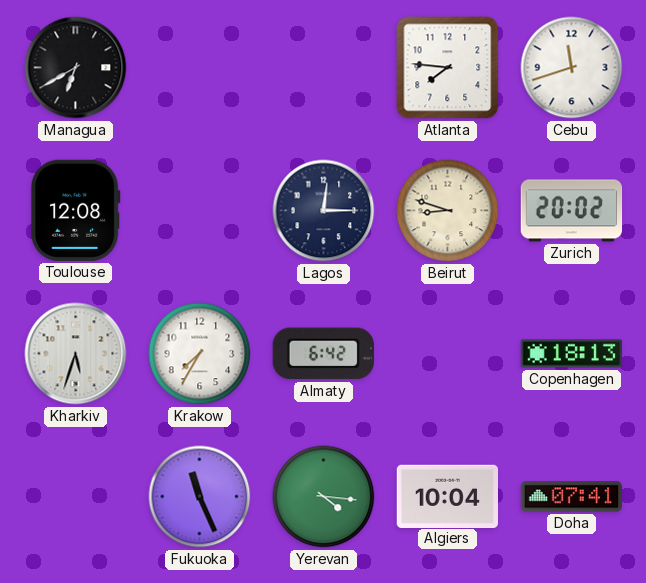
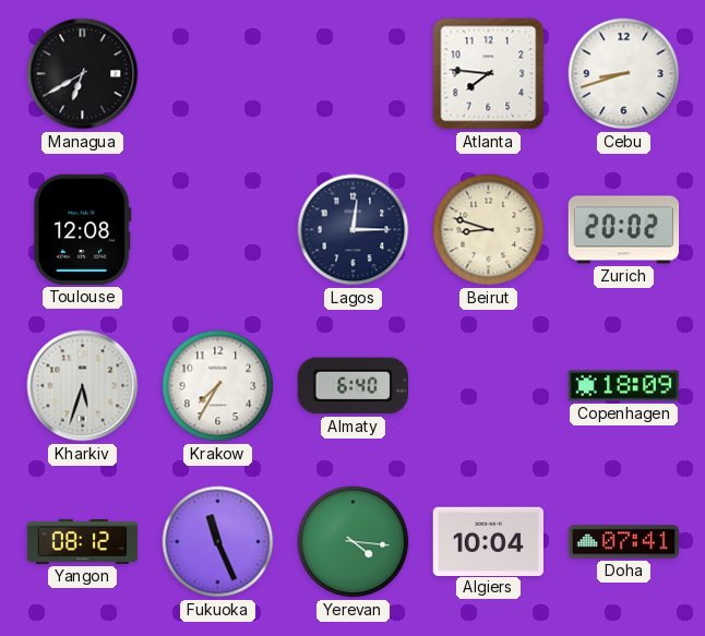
Cebu: 11:42 -> 8:42
Almaty: 6:42 -> 6:40
Copenhagen: 18:13 -> 18:09
Yangon: none -> 08:12
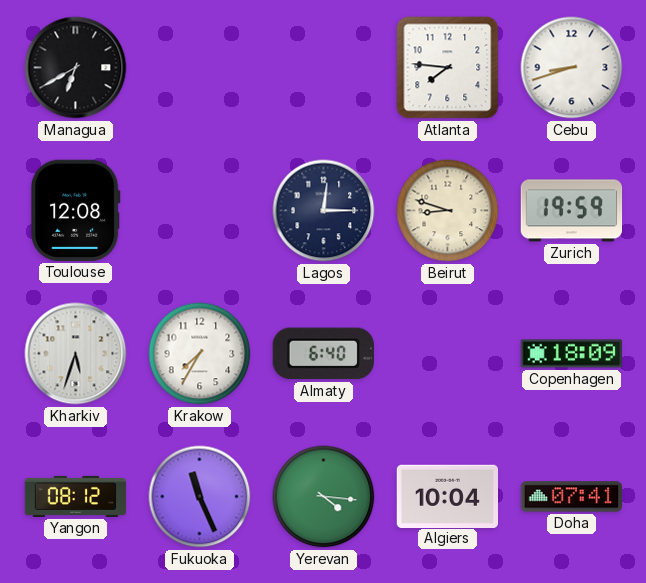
Zurich: 20:02 -> 19:59
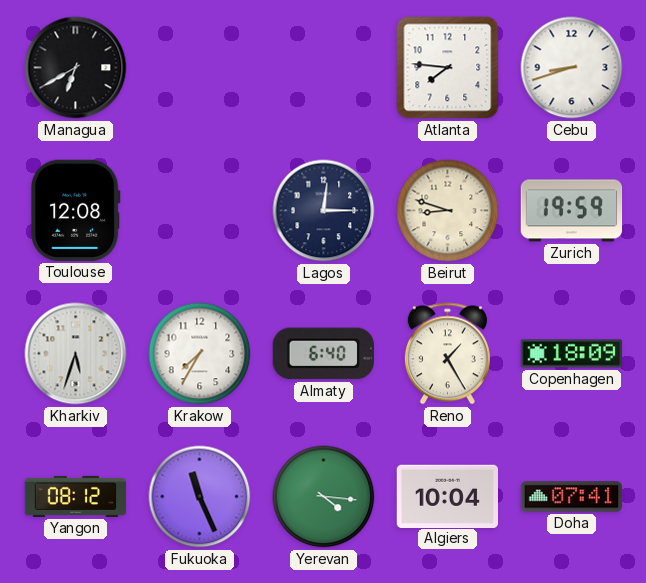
Reno: none -> 1:25
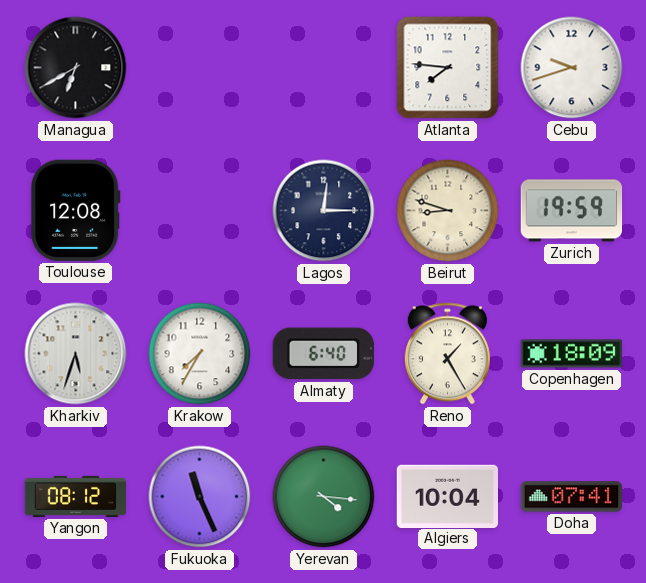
Cebu: 8:42 -> 9:42
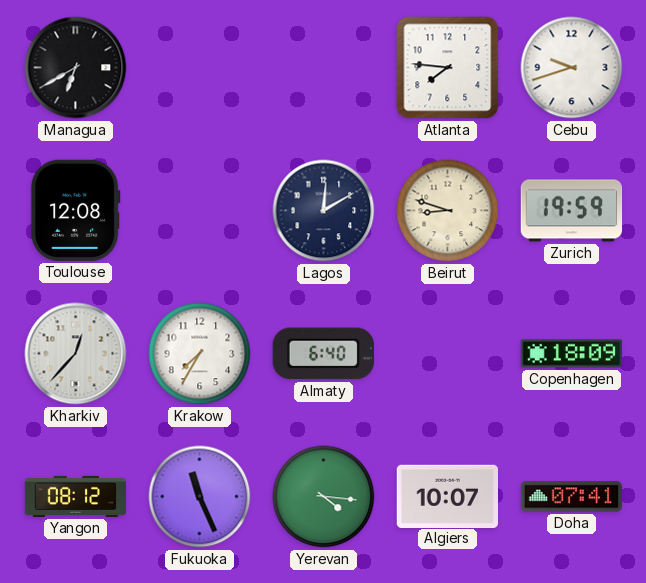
Lagos: 12:15 -> 12:10
Kharkiv: 5:33 -> 12:37
Reno: 1:25 -> none
Algiers: 10:04 -> 10:07
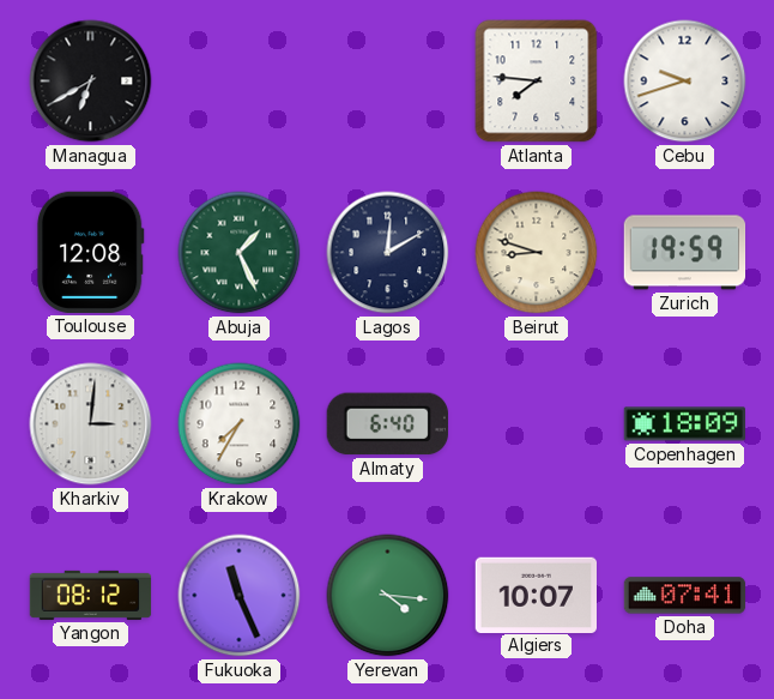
Abuja: none -> 1:26
Kharkiv: 12:37 -> 3:01
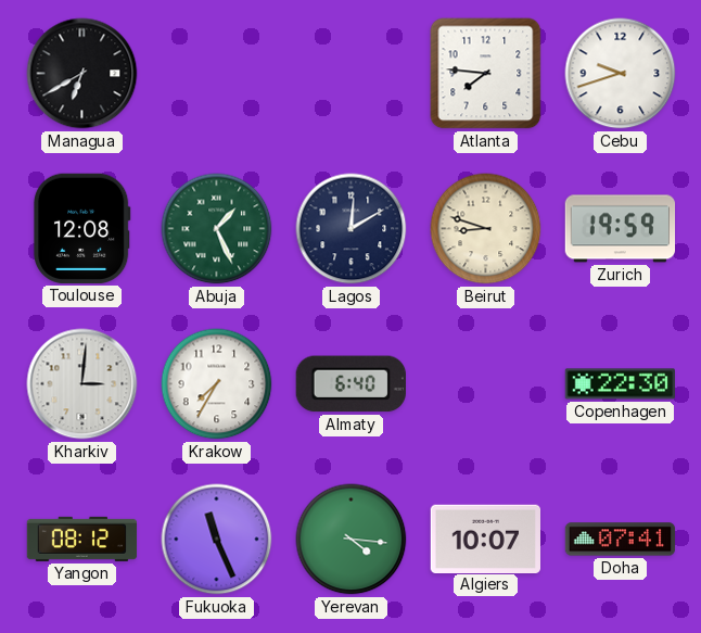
Copenhagen: 18:09 -> 22:30
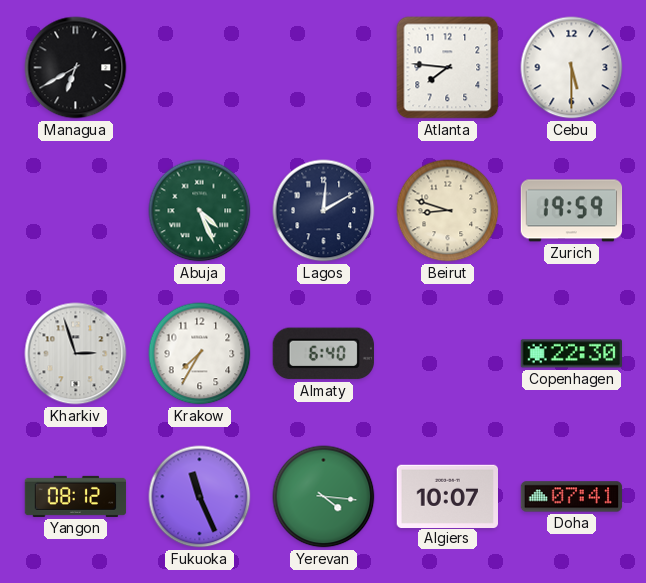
Cebu: 9:42 -> 5:30
Toulouse: 12:08 -> none
Abuja: 1:26 -> 4:26
Kharkiv: 3:01 -> 2:57
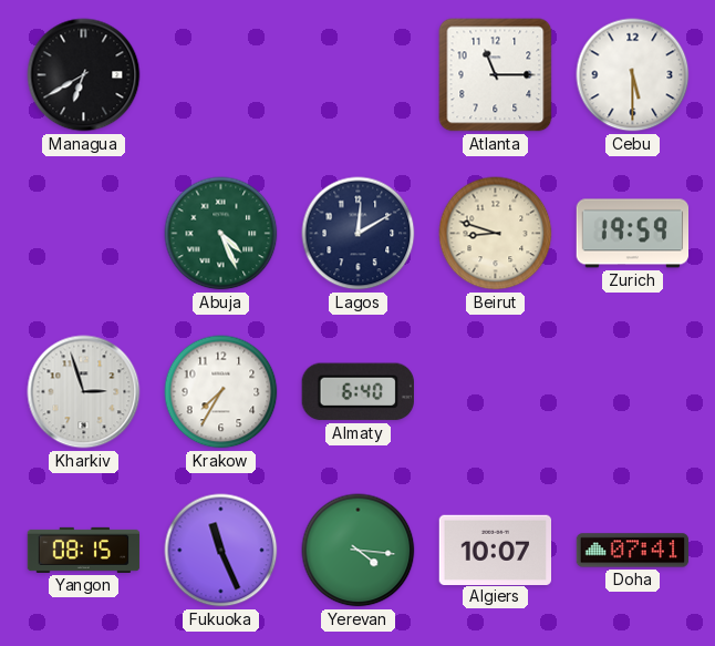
Atlanta: 7:46 -> 11:15
Copenhagen: 22:30 -> none
Yangon: 08:12 -> 08:15
